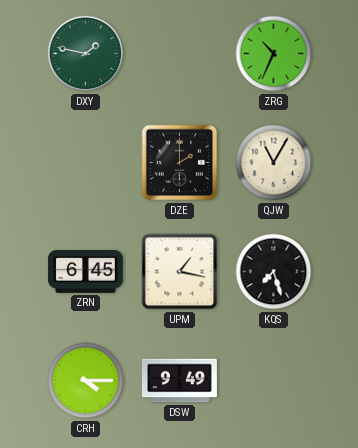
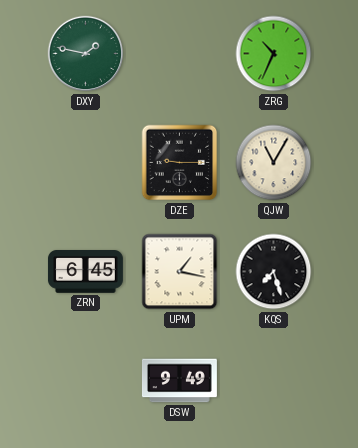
DZE: 2:00 -> 9:15
CRH: 4:15 -> none
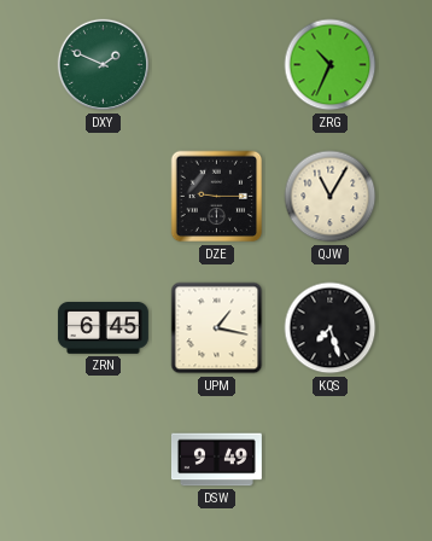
DXY: 1:47 -> 1:49
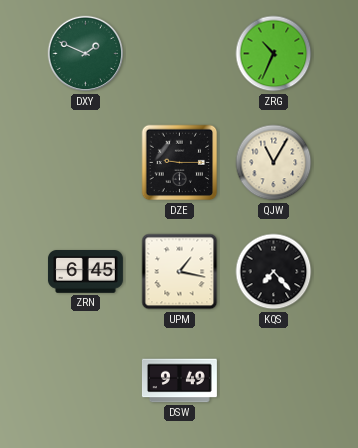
KQS: 7:27 -> 7:23
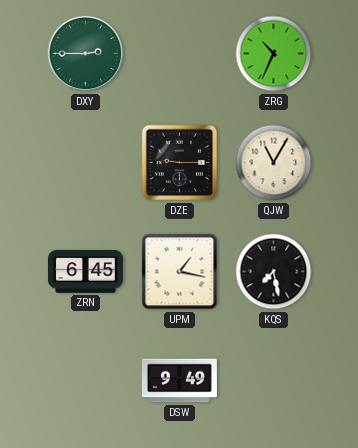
DXY: 1:49 -> 2:45
KQS: 7:23 -> 7:28
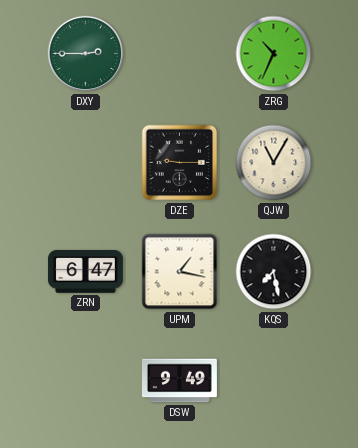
ZRN: 6:45 -> 6:47
